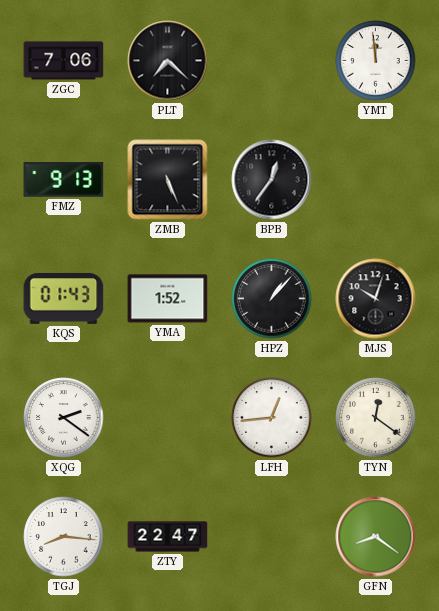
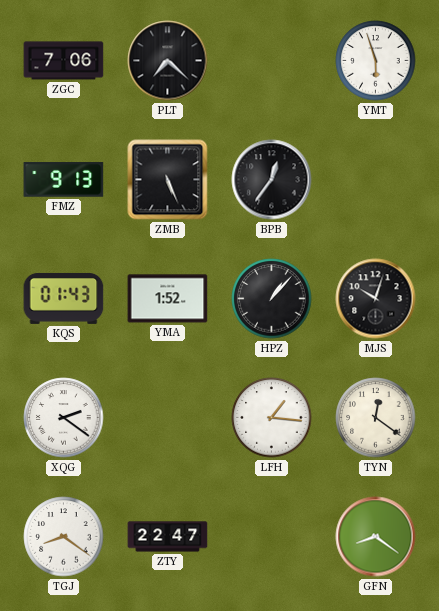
YMT: 11:59 -> 5:57
LFH: 12:44 -> 1:16
TGJ: 8:16 -> 8:21
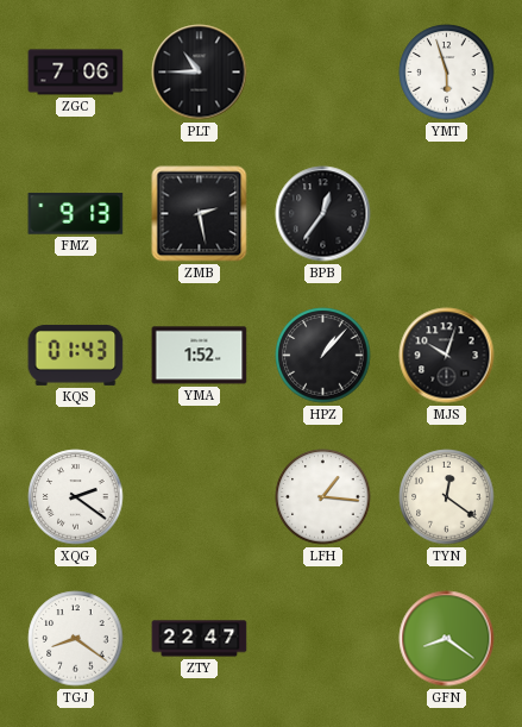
PLT: 7:22 -> 10:45
ZMB: 5:26 -> 2:28
